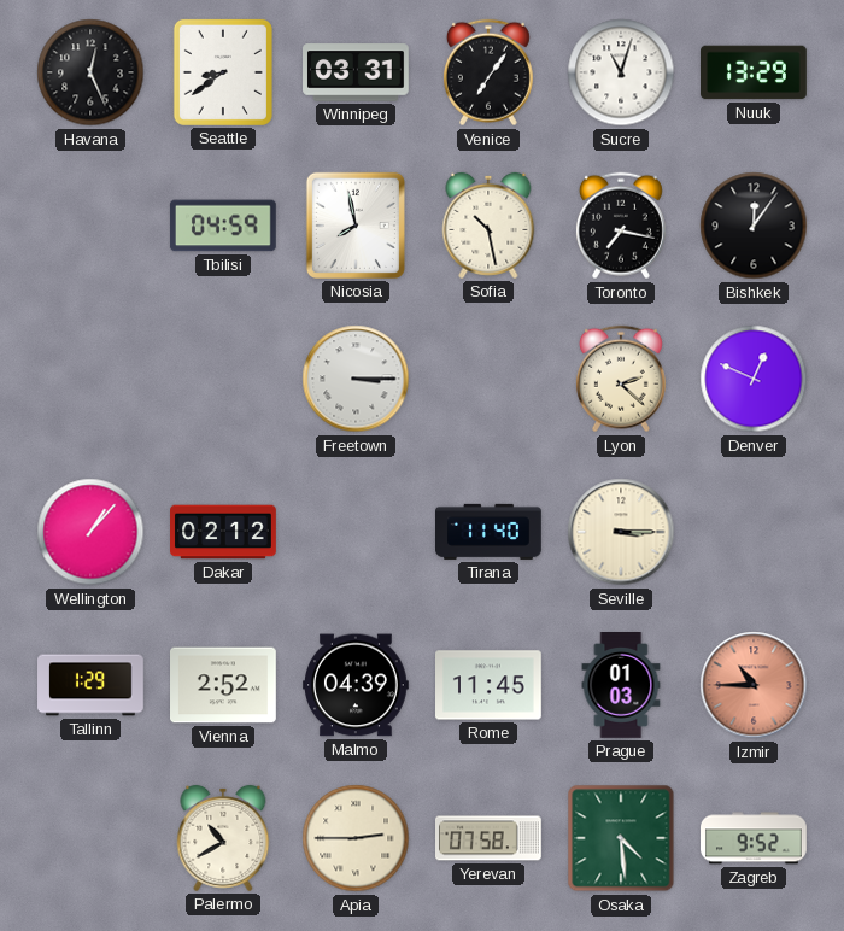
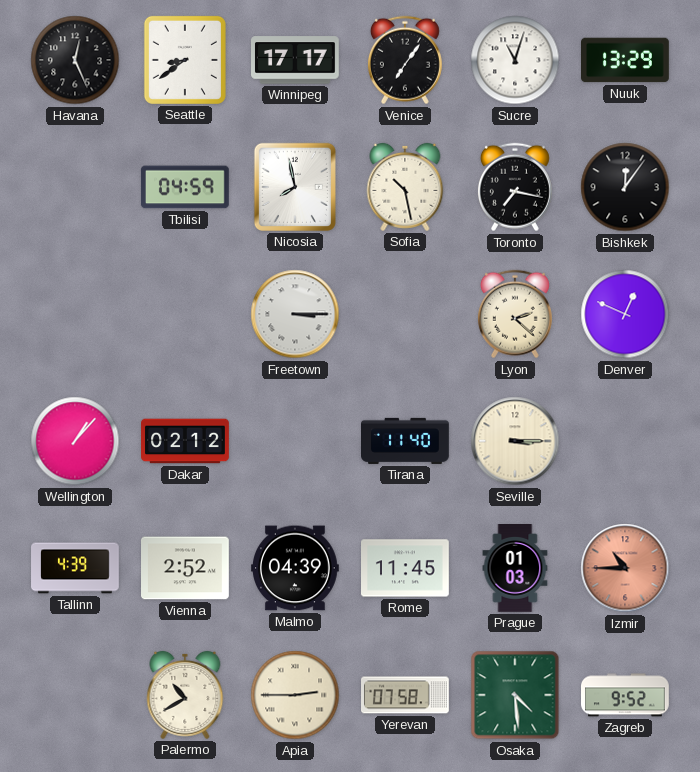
Winnipeg: 03:31 -> 17:17
Tallinn: 1:29 -> 4:39
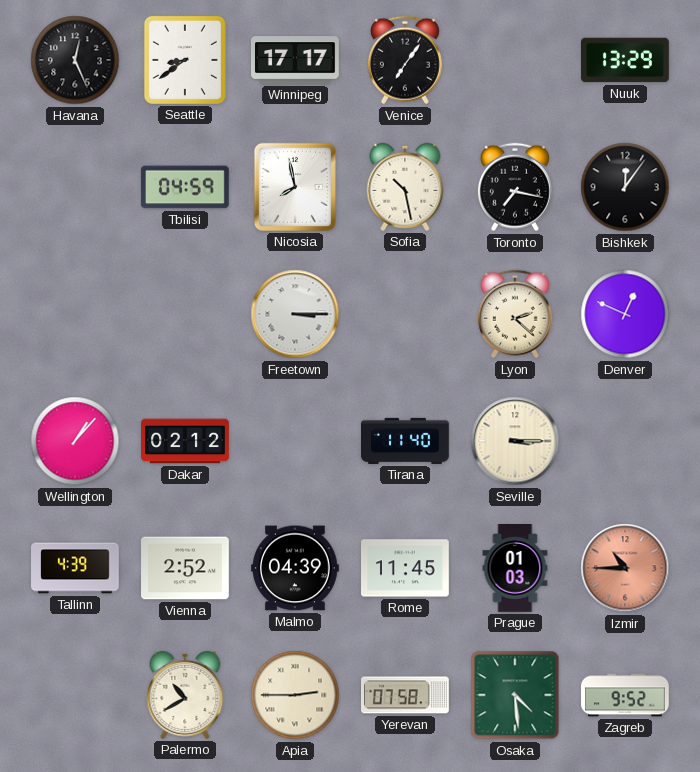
Sucre: 11:03 -> none
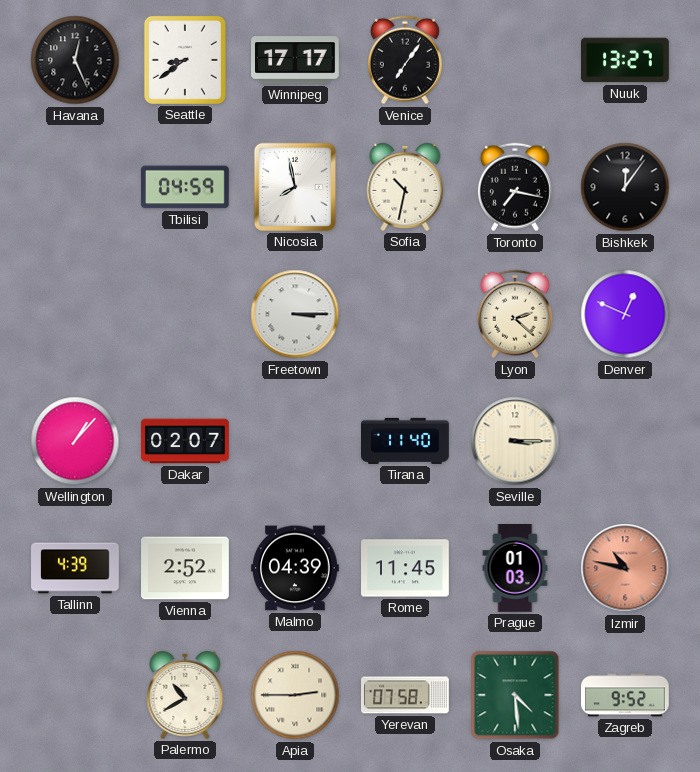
Nuuk: 13:29 -> 13:27
Sofia: 10:28 -> 10:32
Dakar: 02:12 -> 02:07
Izmir: 10:45 -> 10:47
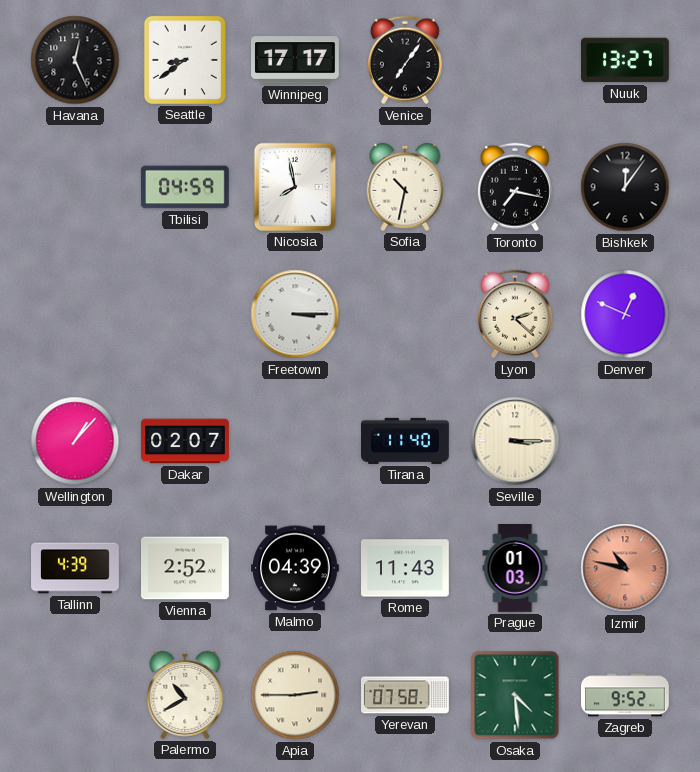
Rome: 11:45 -> 11:43
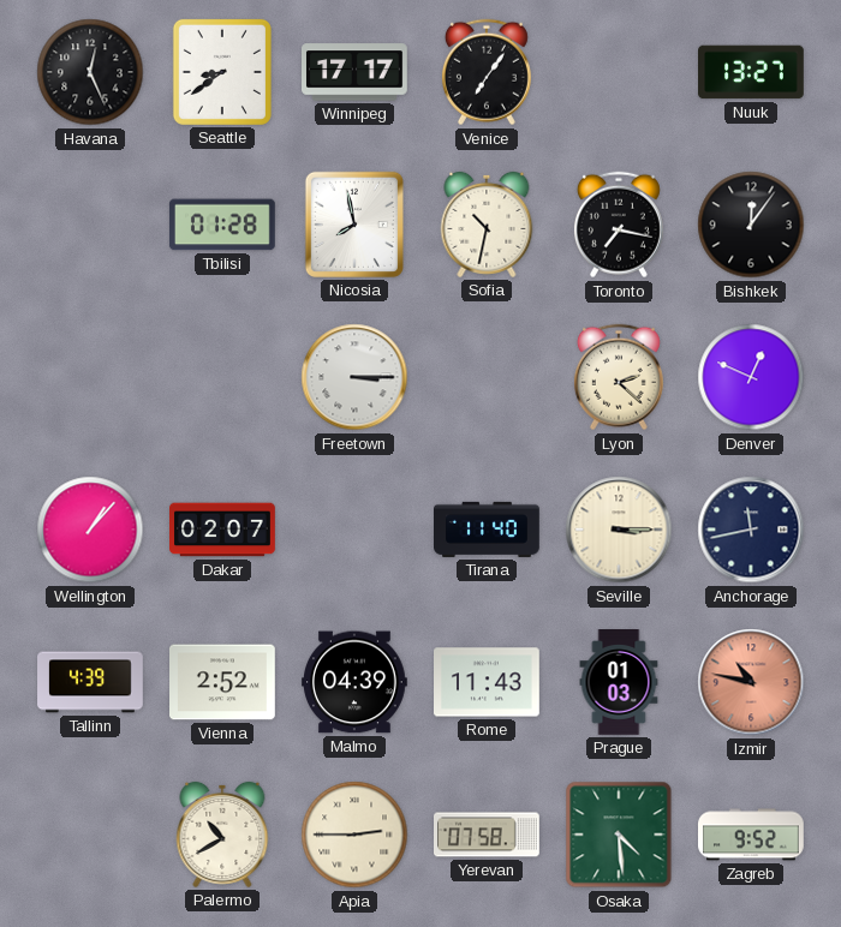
Tbilisi: 04:59 -> 01:28
Anchorage: none -> 11:43
